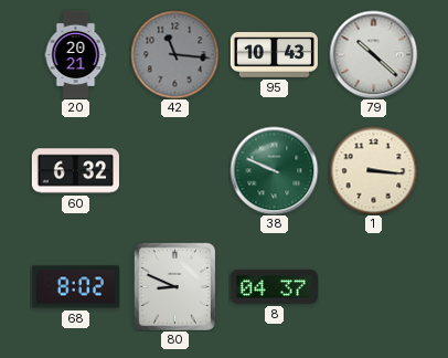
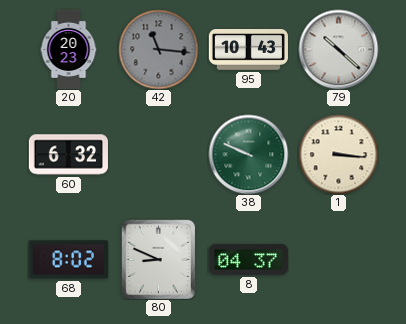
20: 20:21 -> 20:23
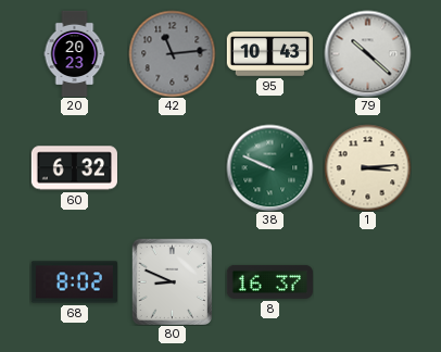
42: 11:16 -> 11:14
1: 3:16 -> 3:14
8: 04:37 -> 16:37
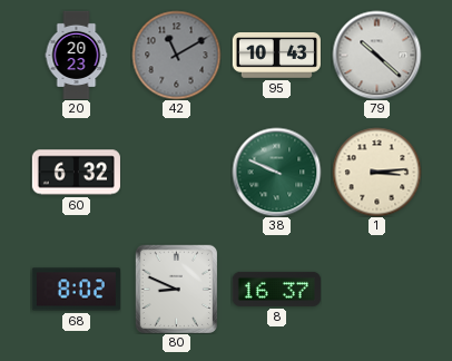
42: 11:14 -> 11:10
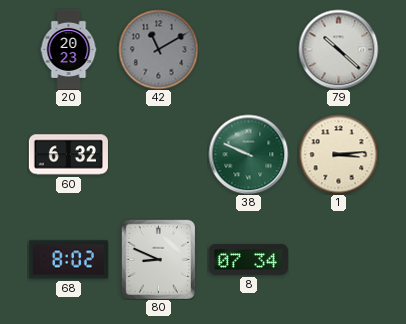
95: 10:43 -> none
8: 16:37 -> 07:34
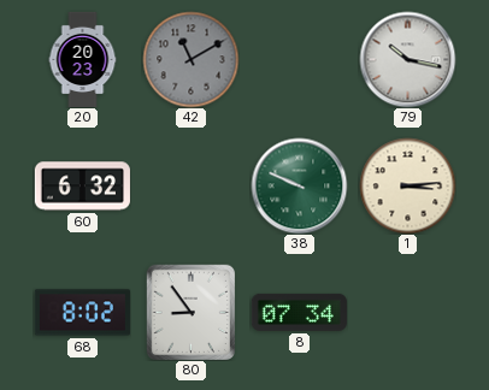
79: 10:22 -> 10:17
80: 8:49 -> 8:54
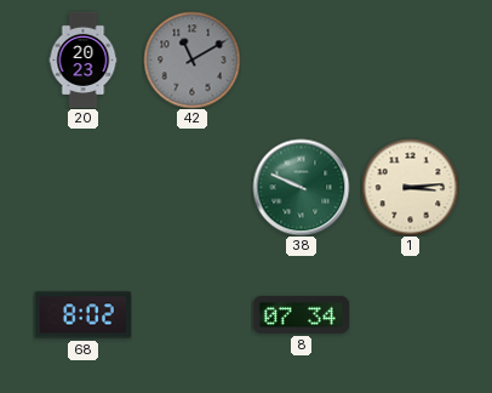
79: 10:17 -> none
60: 6:32 -> none
80: 8:54 -> none
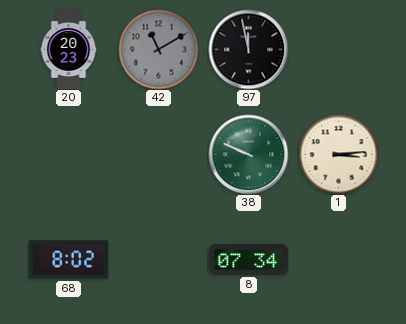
97: none -> 11:58
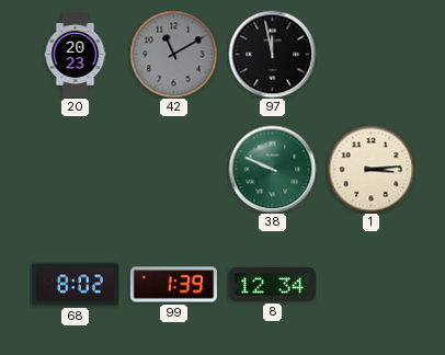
99: none -> 1:39
8: 07:34 -> 12:34
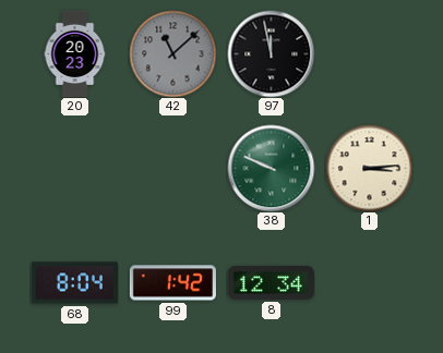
42: 11:10 -> 11:08
68: 8:02 -> 8:04
99: 1:39 -> 1:42
